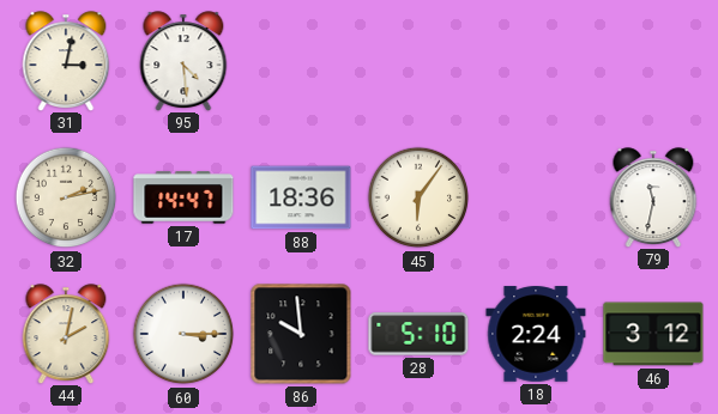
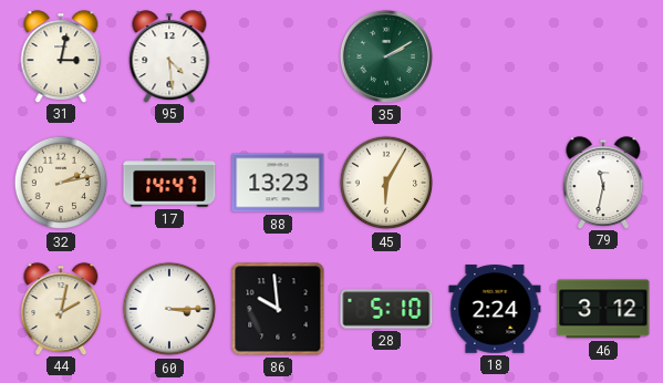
35: none -> 2:10
88: 18:36 -> 13:23
45: 6:06 -> 6:05
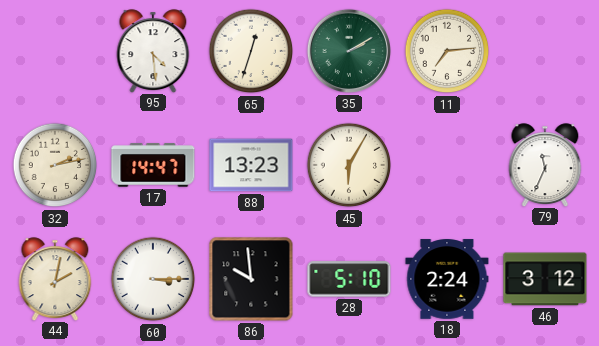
31: 3:02 -> none
65: none -> 12:33
11: none -> 7:14
79: 11:32 -> 11:34
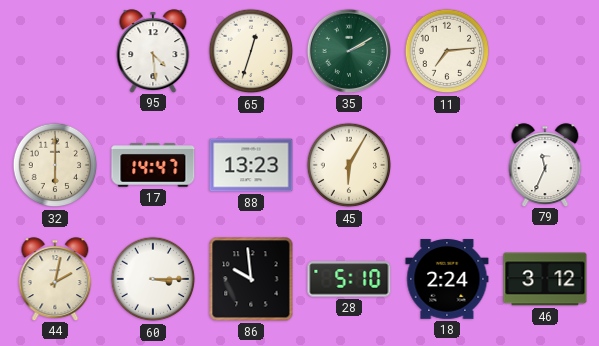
32: 2:13 -> 6:00
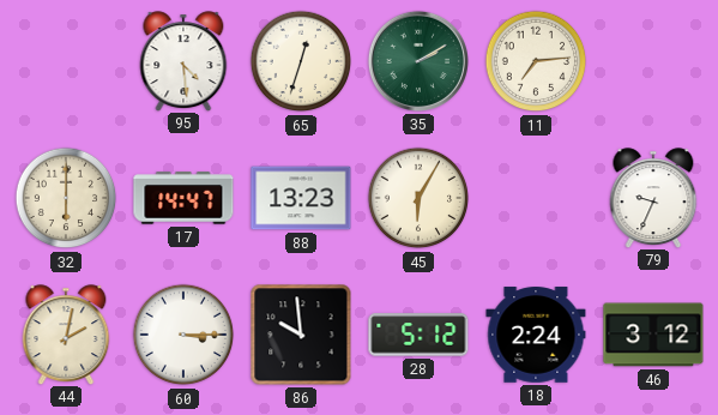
79: 11:34 -> 9:34
28: 5:10 -> 5:12
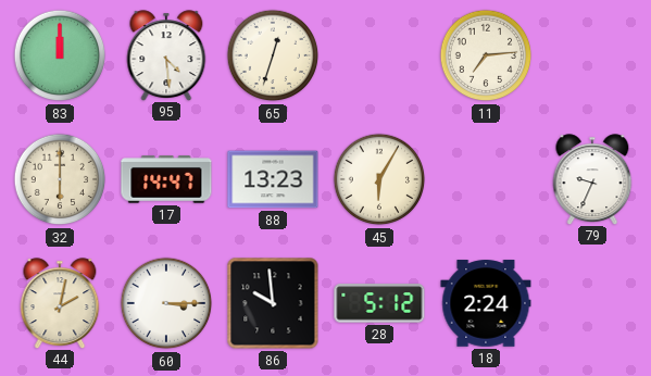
83: none -> 12:00
35: 2:10 -> none
46: 3:12 -> none
